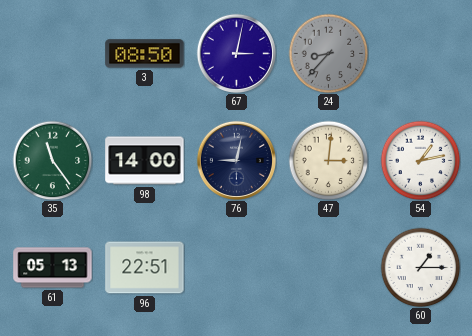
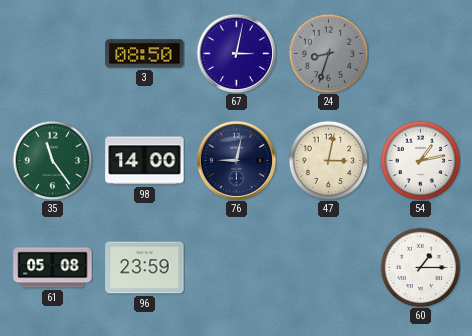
24: 8:37 -> 8:33
47: 3:01 -> 3:02
61: 05:13 -> 05:08
96: 22:51 -> 23:59
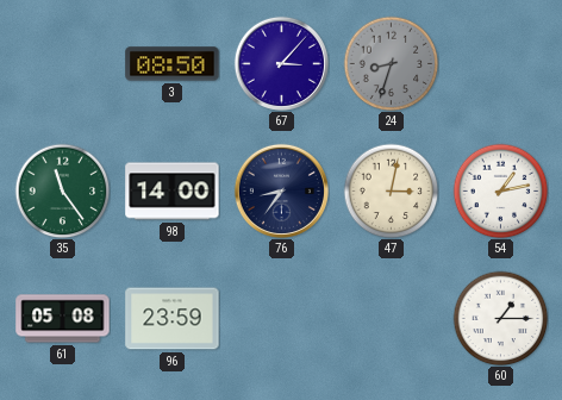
67: 3:02 -> 3:07
76: 9:02 -> 8:36
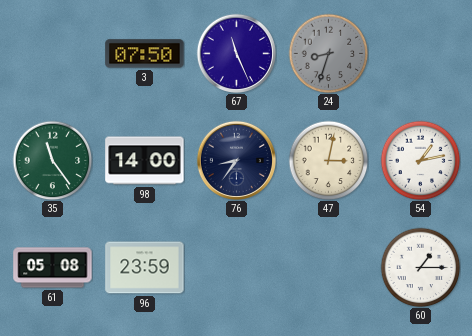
3: 08:50 -> 07:50
67: 3:07 -> 11:26
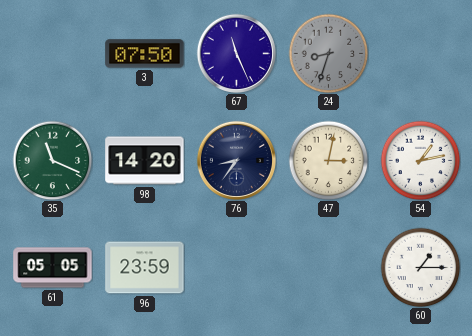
35: 11:24 -> 11:19
98: 14:00 -> 14:20
61: 05:08 -> 05:05
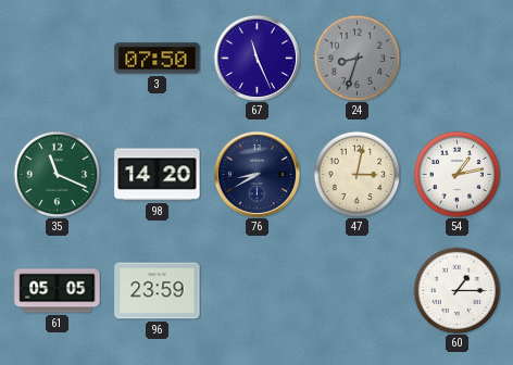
76: 8:36 -> 8:40
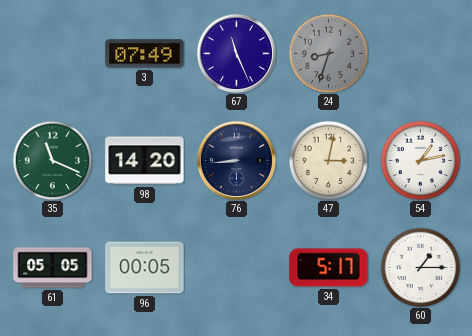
3: 07:50 -> 07:49
76: 8:40 -> 8:44
96: 23:59 -> 00:05
34: none -> 5:17
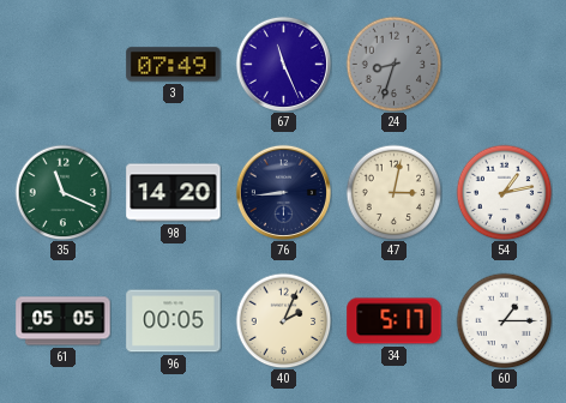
40: none -> 2:04
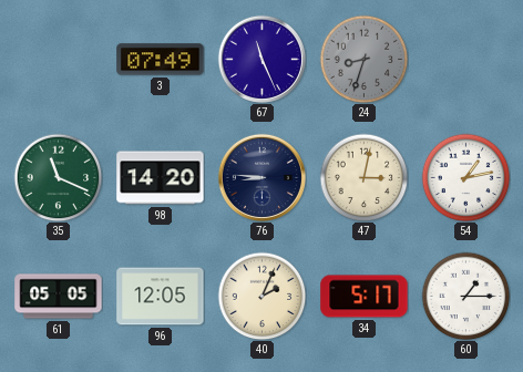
76: 8:44 -> 8:46
96: 00:05 -> 12:05
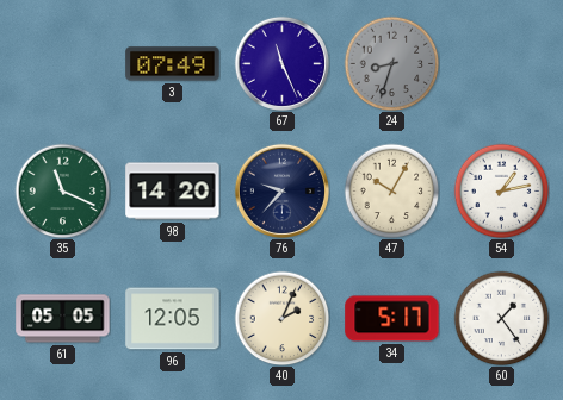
76: 8:46 -> 9:37
47: 3:02 -> 10:05
60: 1:15 -> 1:24
